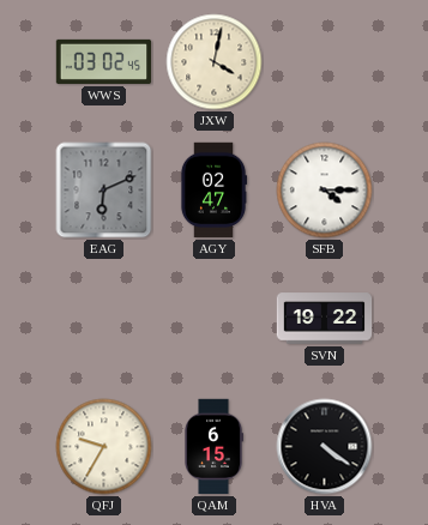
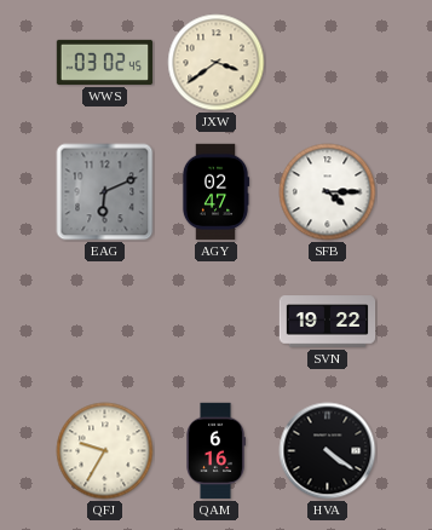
JXW: 4:02 -> 3:39
QAM: 6:15 -> 6:16
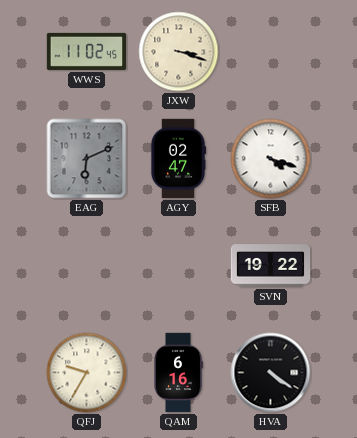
WWS: 03:02 -> 11:02
JXW: 3:39 -> 3:18
SFB: 4:15 -> 4:18
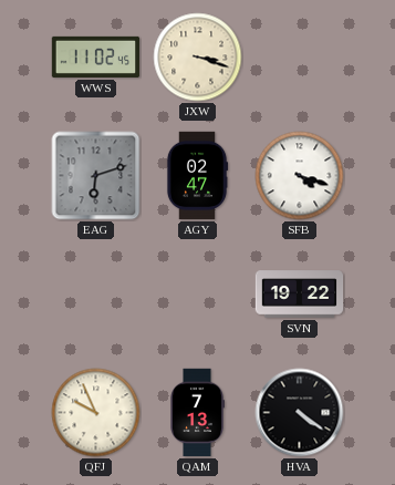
EAG: 6:11 -> 6:12
QFJ: 9:35 -> 9:56
QAM: 6:16 -> 7:13
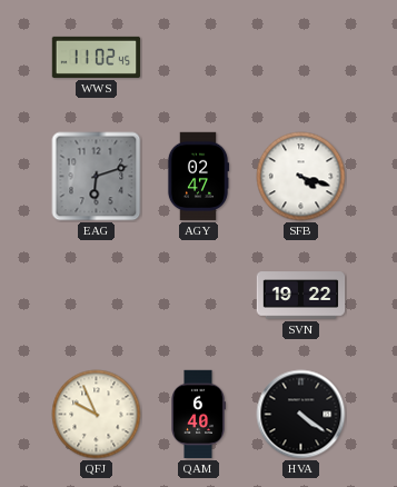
JXW: 3:18 -> none
QAM: 7:13 -> 6:40
